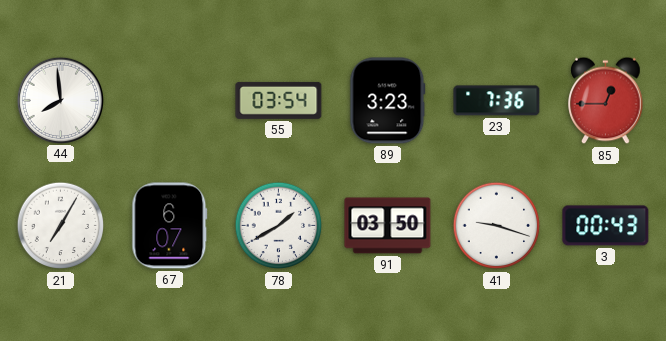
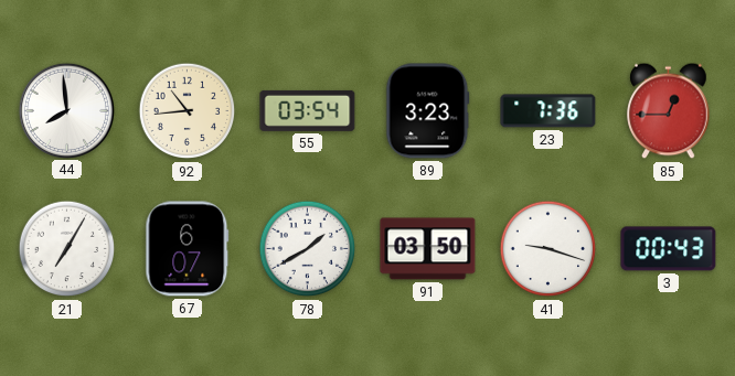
92: none -> 10:44
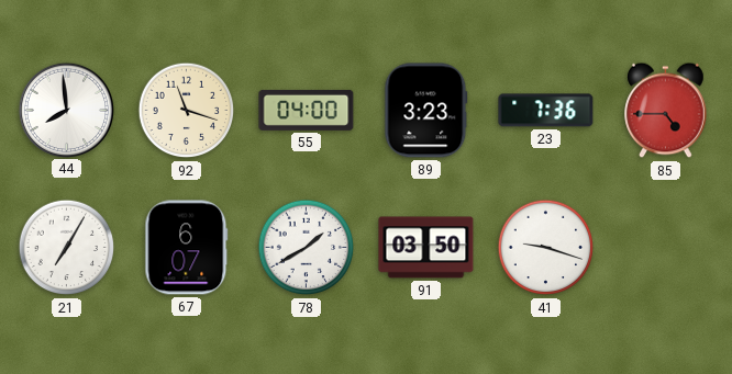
92: 10:44 -> 11:18
55: 03:54 -> 04:00
85: 12:45 -> 4:45
3: 00:43 -> none
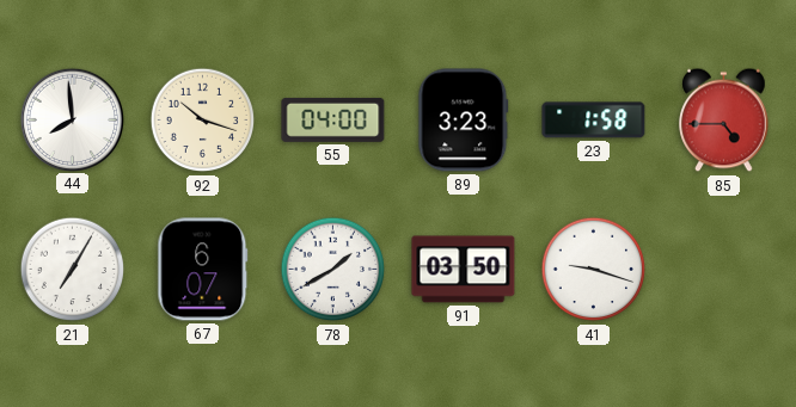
92: 11:18 -> 10:18
23: 7:36 -> 1:58
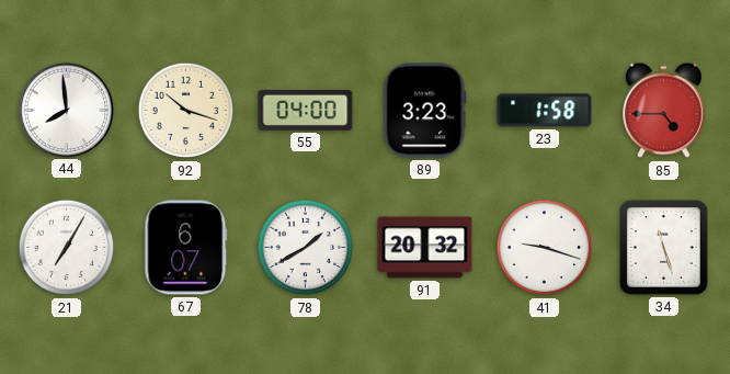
91: 03:50 -> 20:32
34: none -> 11:27
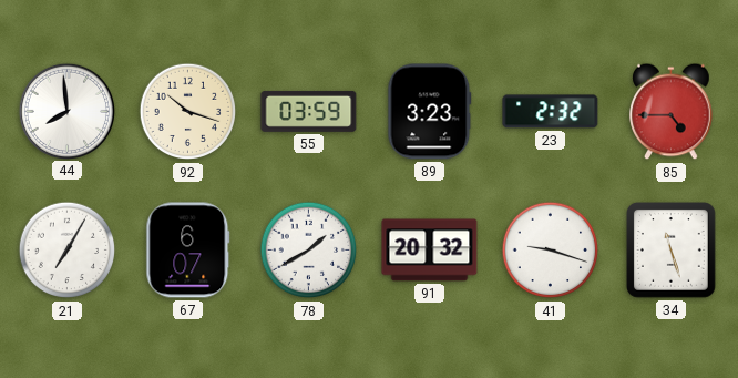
55: 04:00 -> 03:59
23: 1:58 -> 2:32
